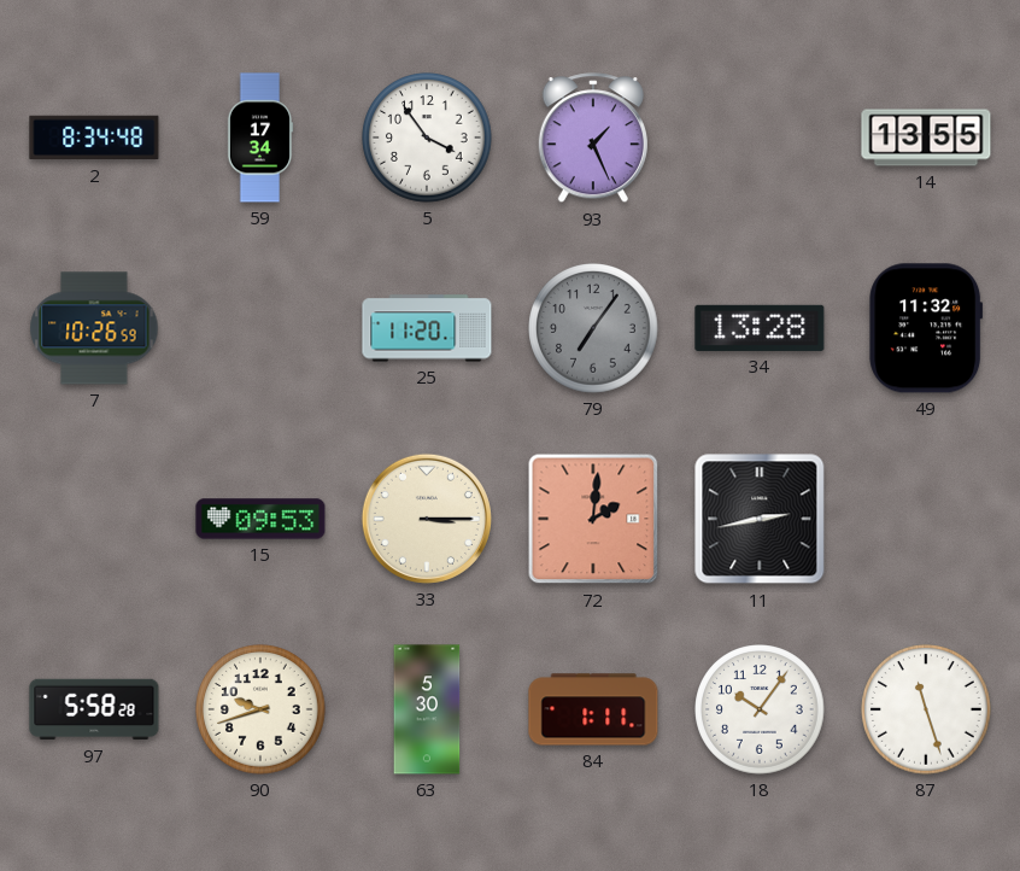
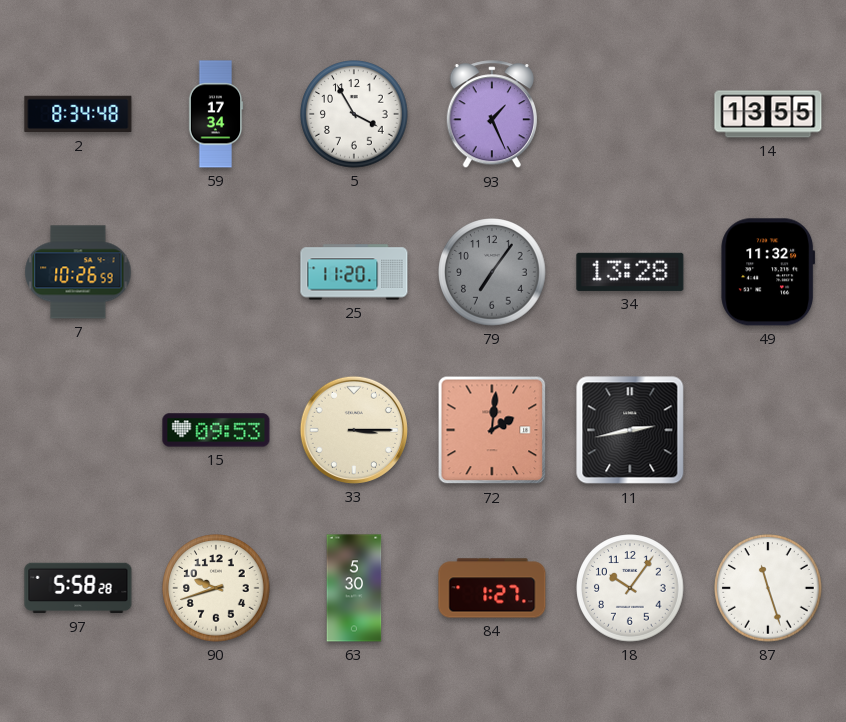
5: 3:54 -> 3:55
84: 1:11 -> 1:27
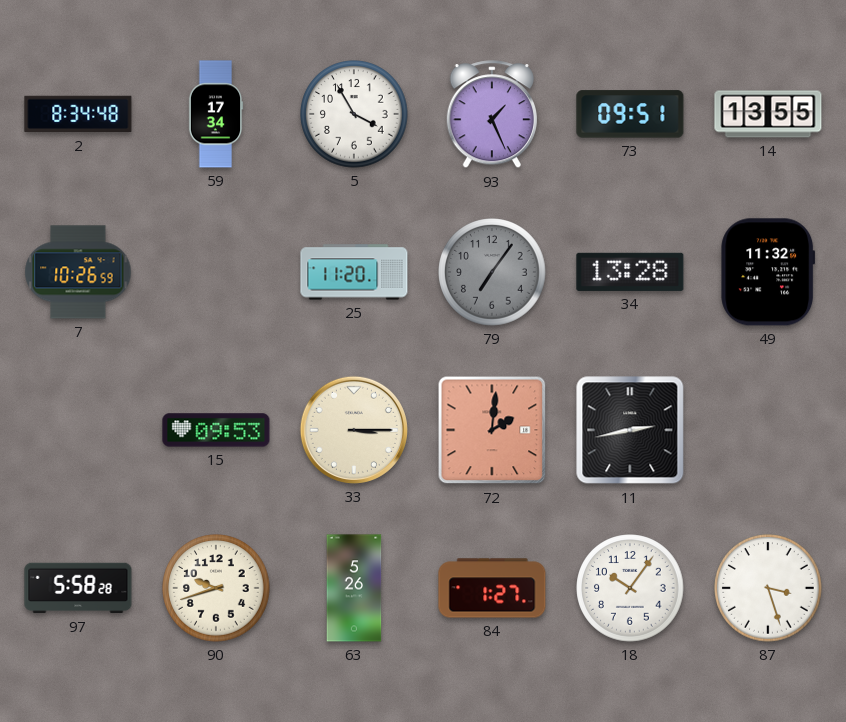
73: none -> 09:51
63: 5:30 -> 5:26
87: 11:27 -> 3:27
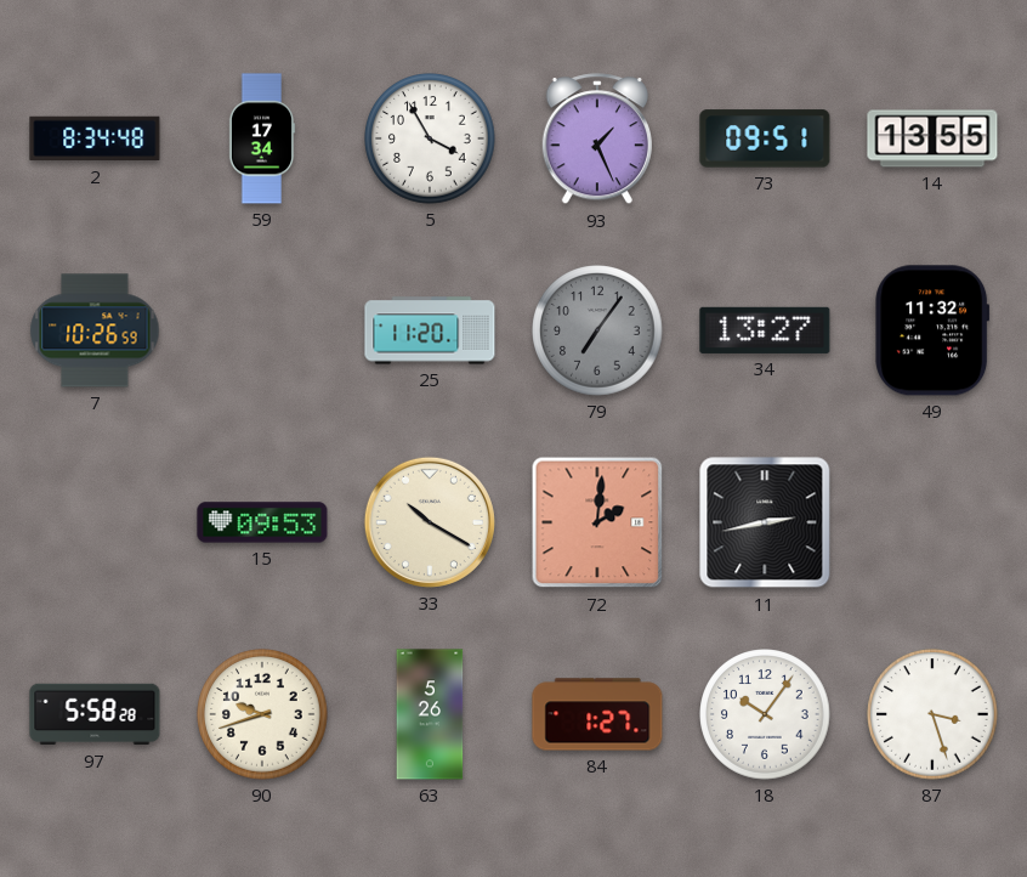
34: 13:28 -> 13:27
33: 3:15 -> 10:20
